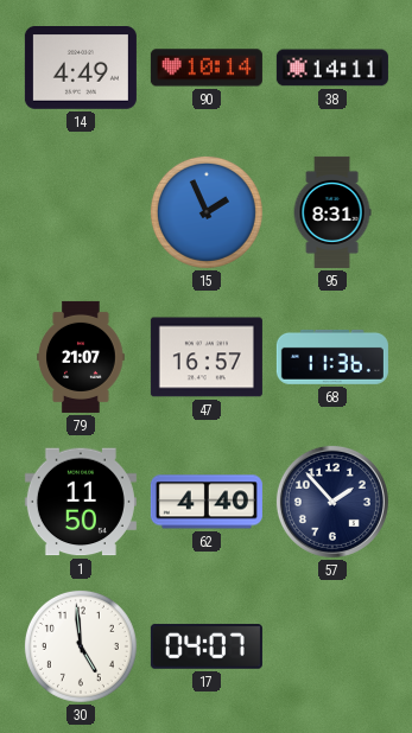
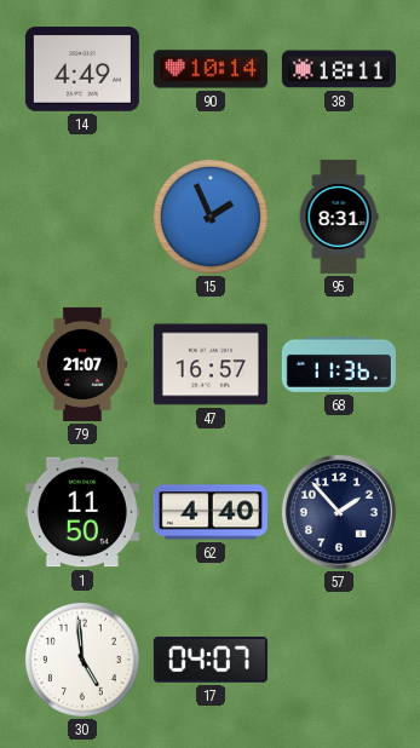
38: 14:11 -> 18:11
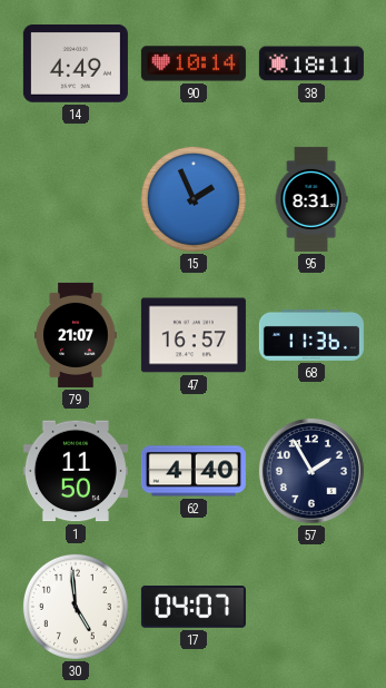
57: 1:53 -> 1:55
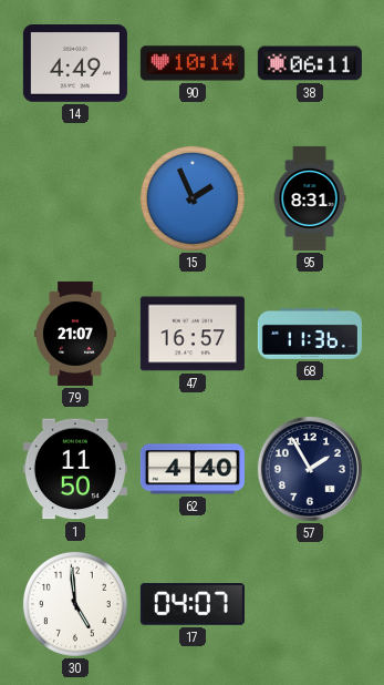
38: 18:11 -> 06:11
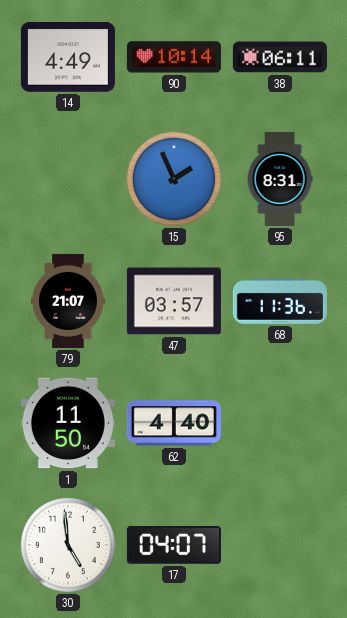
47: 16:57 -> 03:57
57: 1:55 -> none
